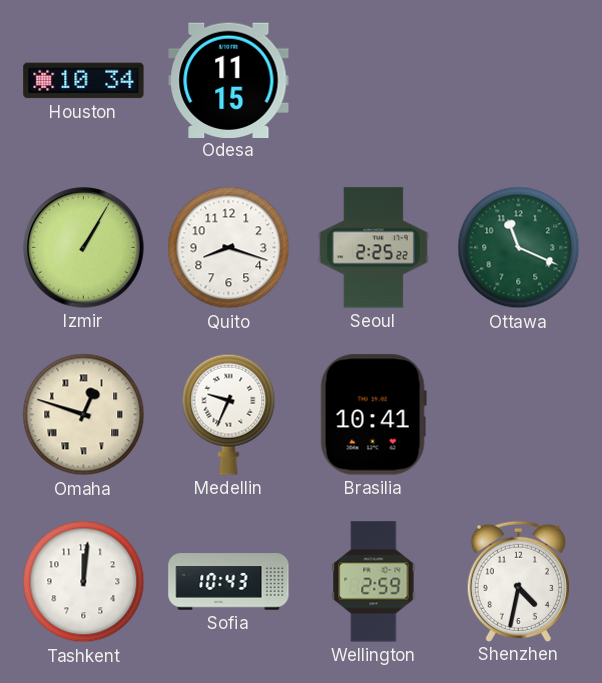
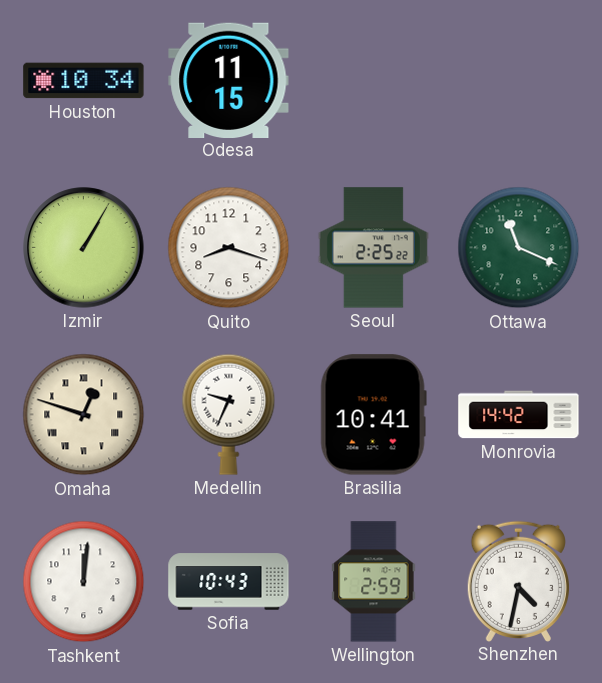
Monrovia: none -> 14:42
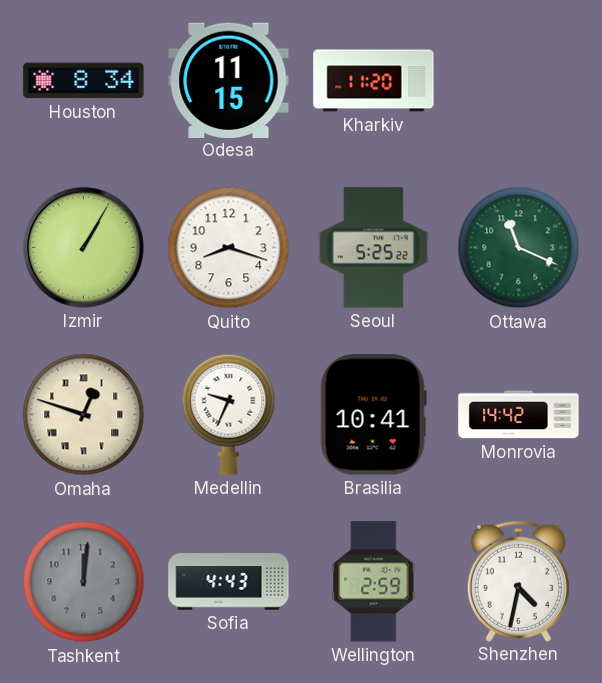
Houston: 10:34 -> 8:34
Kharkiv: none -> 11:20
Seoul: 2:25 -> 5:25
Tashkent dial: white -> grey
Sofia: 10:43 -> 4:43
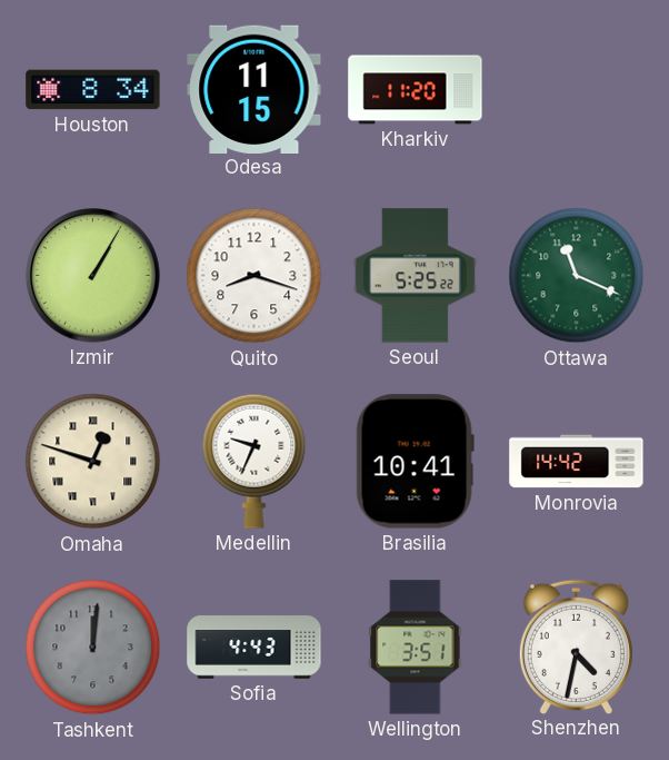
Wellington: 2:59 -> 3:51
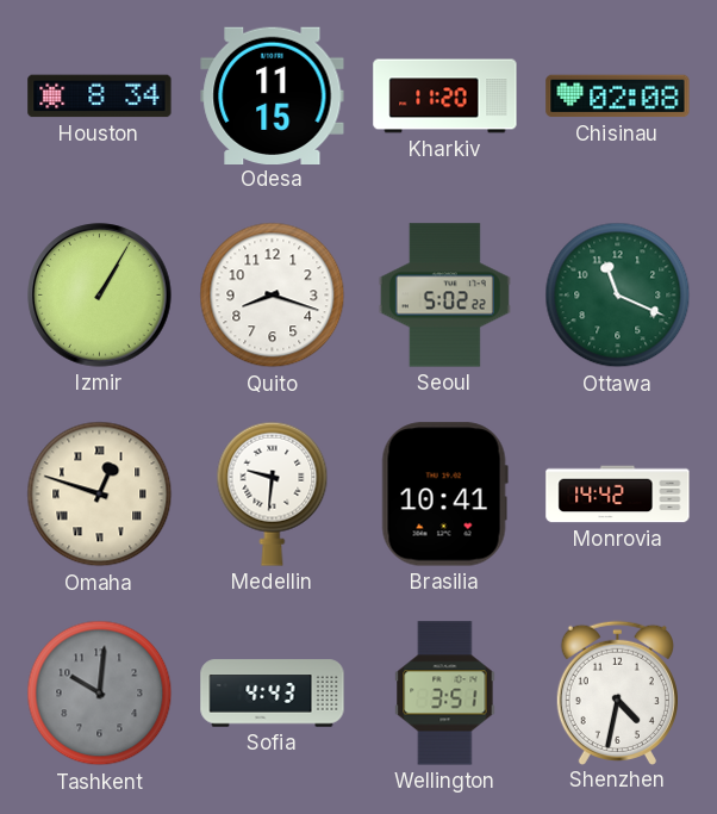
Chisinau: none -> 02:08
Seoul: 5:25 -> 5:02
Medellin: 9:34 -> 9:31
Tashkent: 12:01 -> 10:01
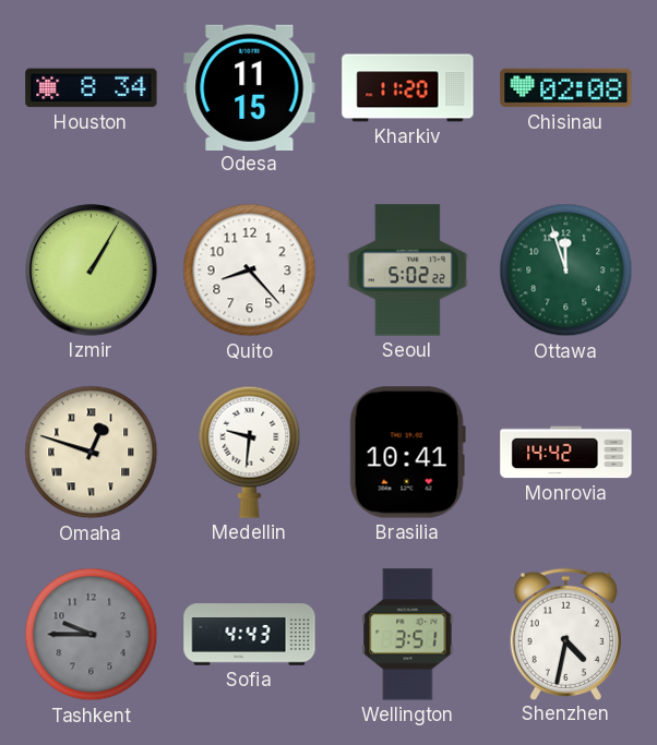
Quito: 8:18 -> 8:23
Ottawa: 11:19 -> 11:57
Tashkent: 10:01 -> 9:45
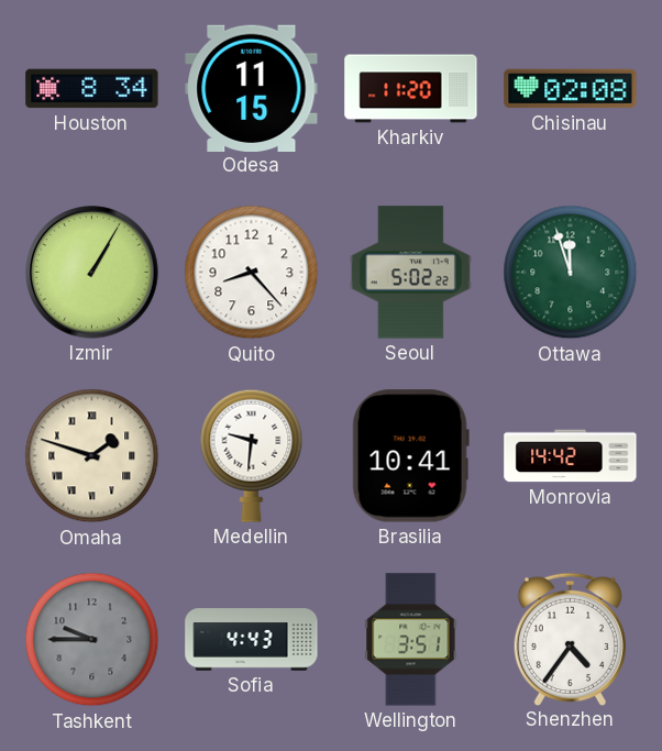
Omaha: 12:48 -> 1:48
Shenzhen: 4:32 -> 4:36
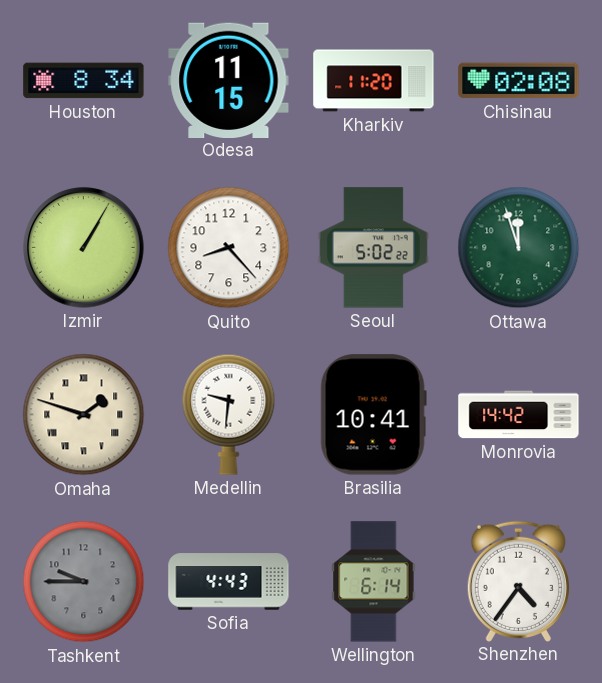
Wellington: 3:51 -> 6:14
